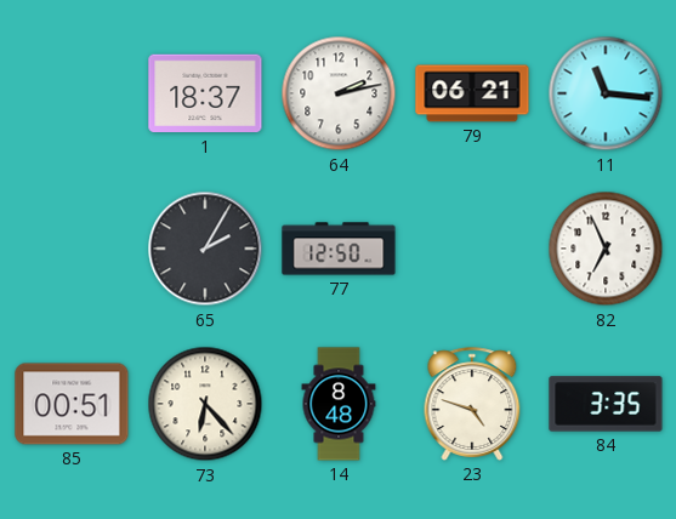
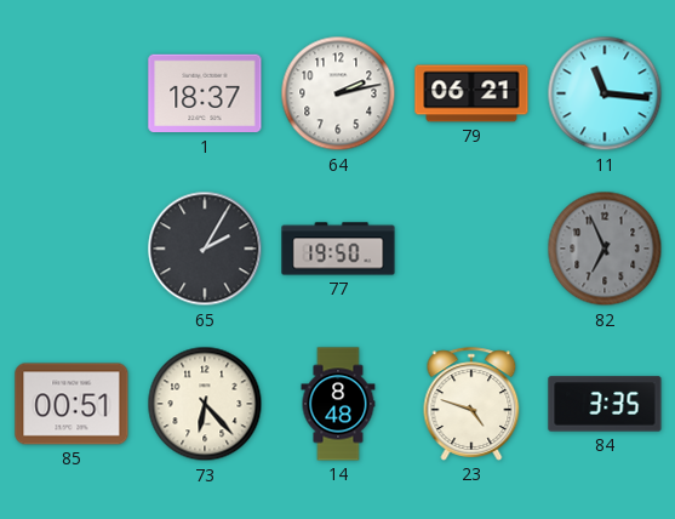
77: 12:50 -> 19:50
82 dial: white -> grey
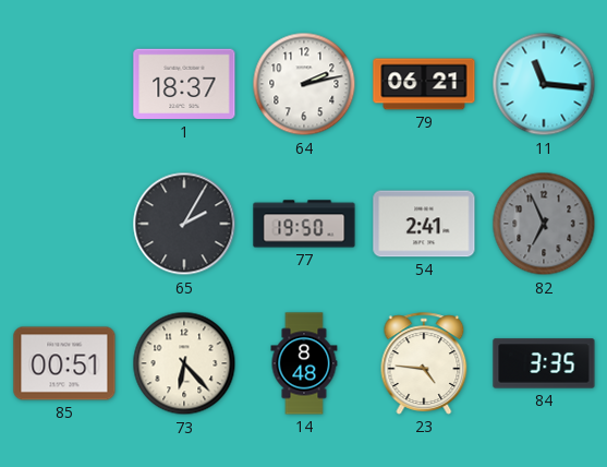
54: none -> 2:41
23: 4:48 -> 4:46
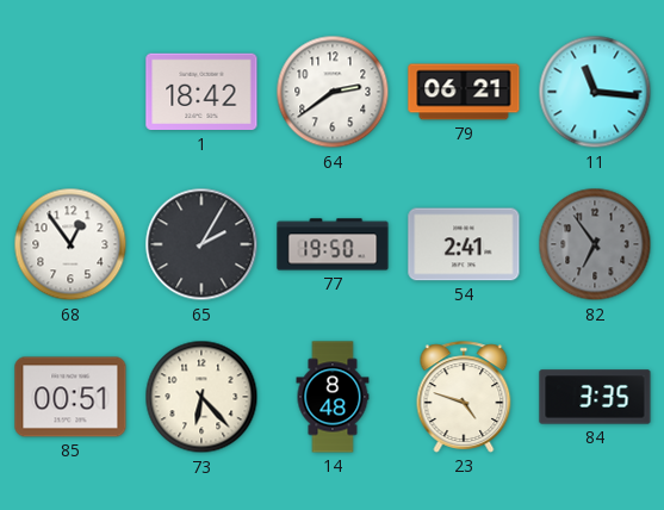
1: 18:37 -> 18:42
64: 2:13 -> 2:39
68: none -> 12:54
82: 6:56 -> 6:54
23: 4:46 -> 4:48
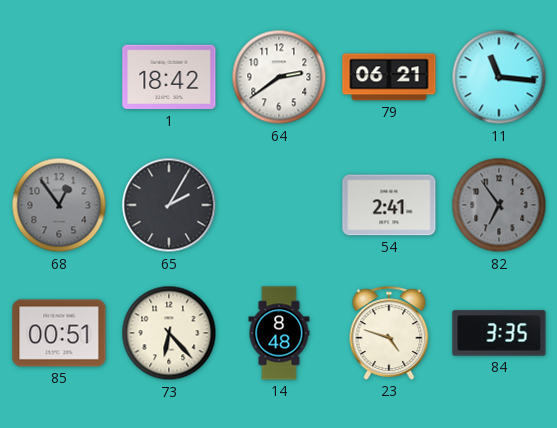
68 dial: white -> grey
77: 19:50 -> none
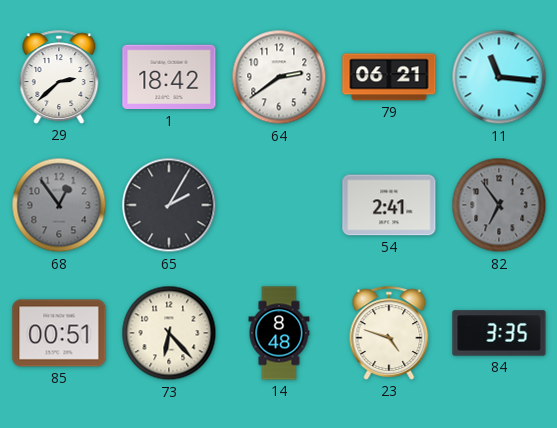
29: none -> 2:38
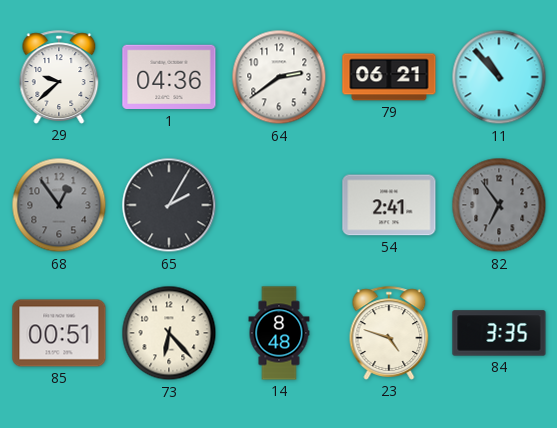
29: 2:38 -> 9:38
1: 18:42 -> 04:36
11: 11:16 -> 10:53
